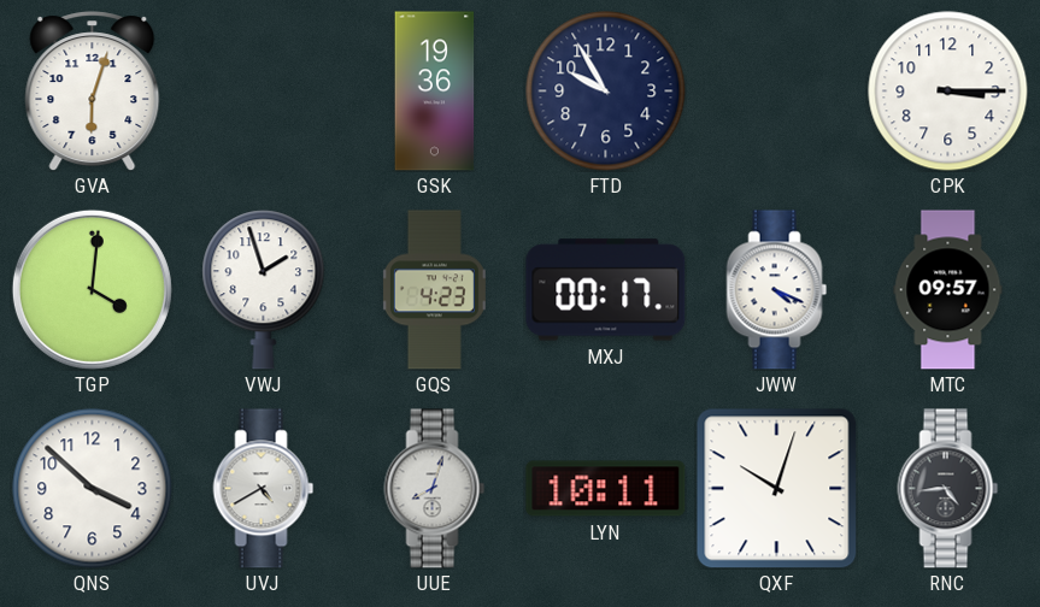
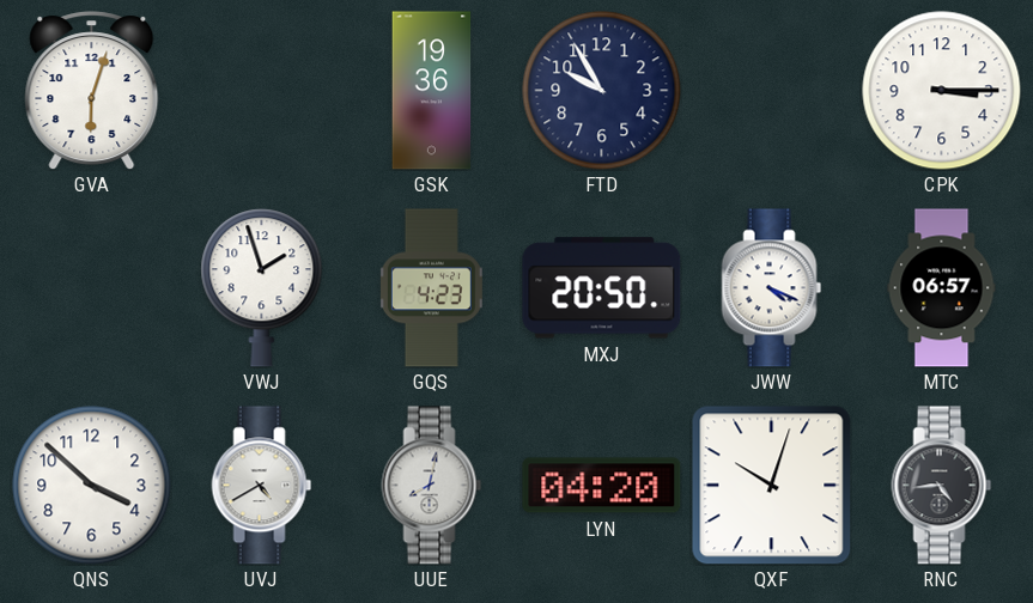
TGP: 4:01 -> none
MXJ: 00:17 -> 20:50
MTC: 09:57 -> 06:57
UUE: 8:03 -> 8:02
LYN: 10:11 -> 04:20
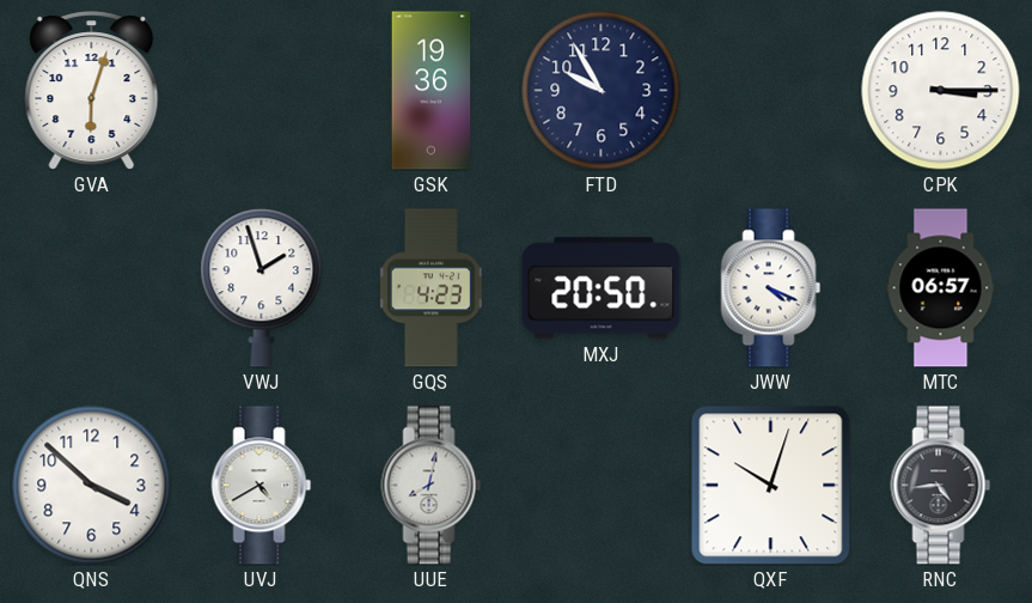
LYN: 04:20 -> none
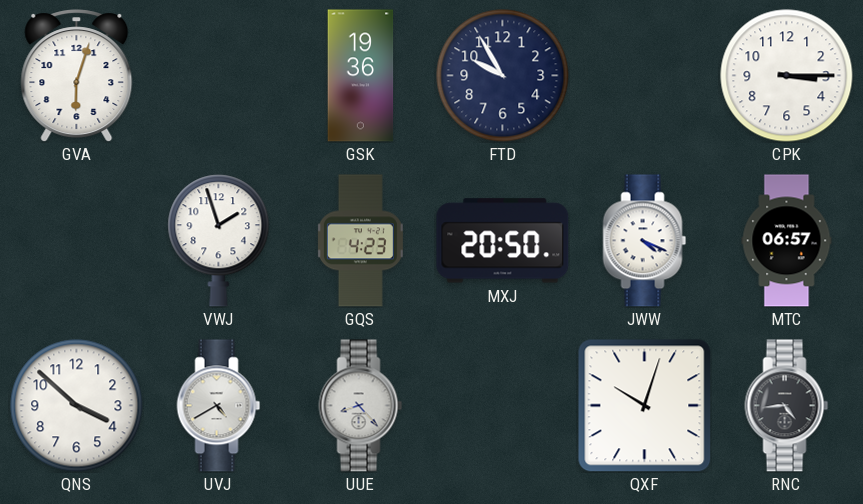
UUE: 8:02 -> 8:23
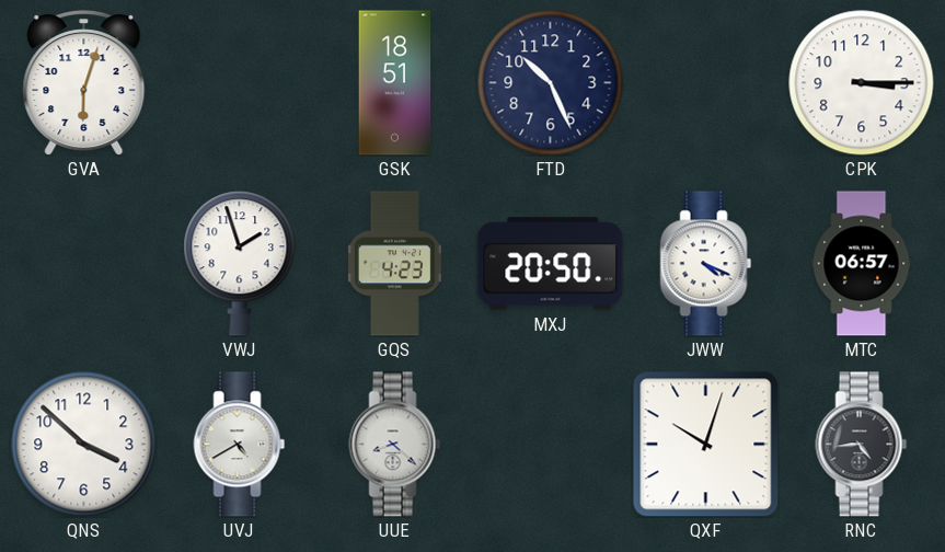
GSK: 19:36 -> 18:51
FTD: 9:55 -> 10:26
UUE: 8:23 -> 8:22
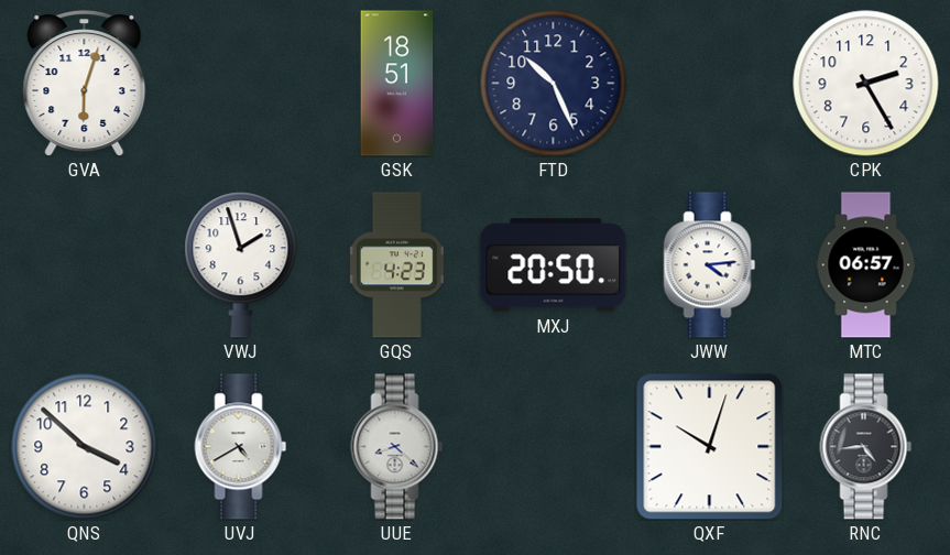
CPK: 3:15 -> 2:25
JWW: 4:19 -> 4:14
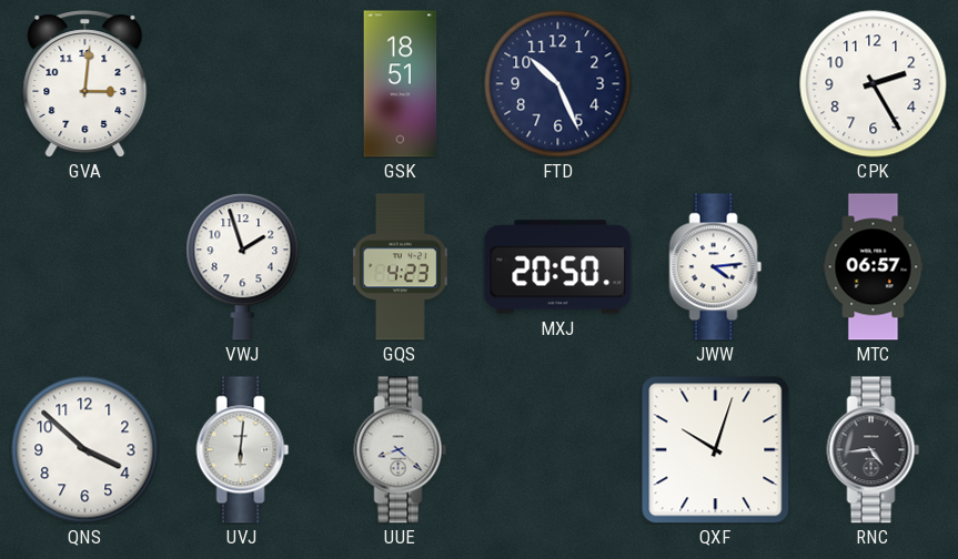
GVA: 6:03 -> 3:01
UVJ: 4:40 -> 6:01
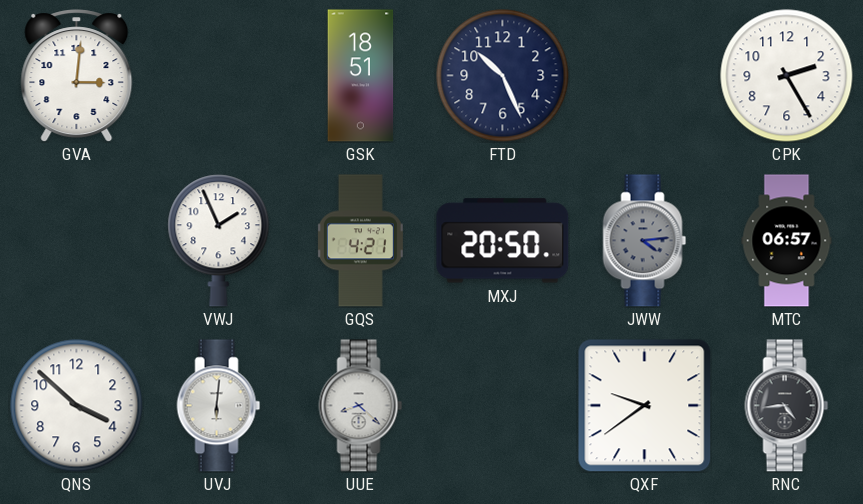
VWJ: 1:57 -> 1:56
GQS: 4:23 -> 4:21
JWW dial: white -> grey
QXF: 10:03 -> 9:39
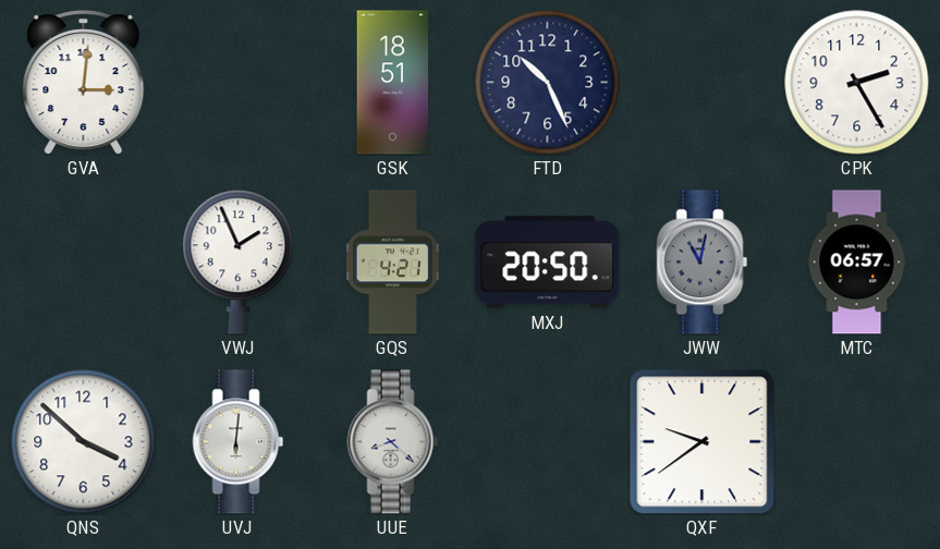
JWW: 4:14 -> 11:02
RNC: 4:44 -> none
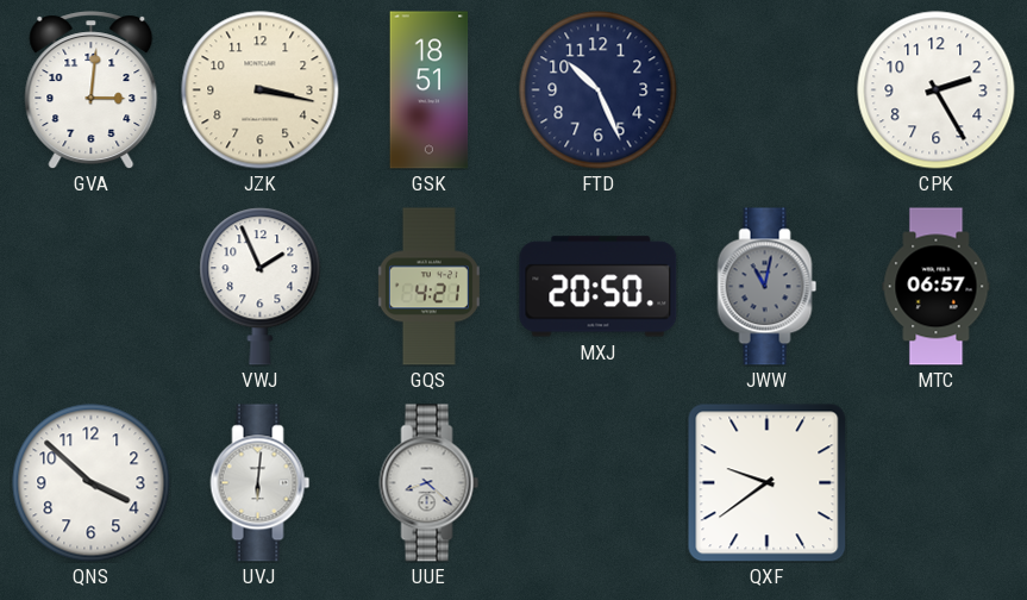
JZK: none -> 3:17
